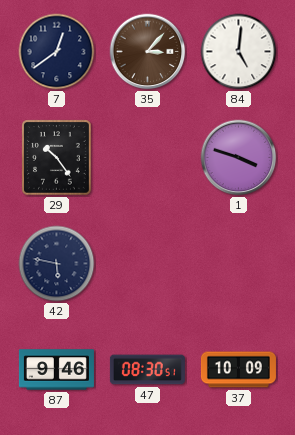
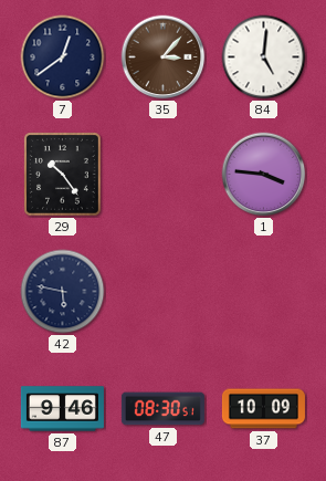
1: 3:48 -> 3:46
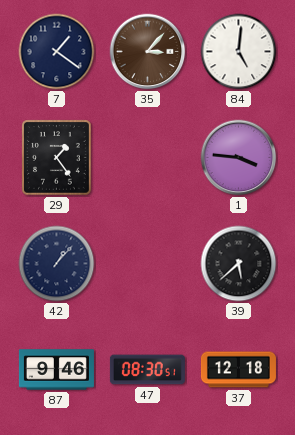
7: 12:39 -> 1:21
29: 10:24 -> 1:24
42: 5:47 -> 1:07
39: none -> 5:38
37: 10:09 -> 12:18
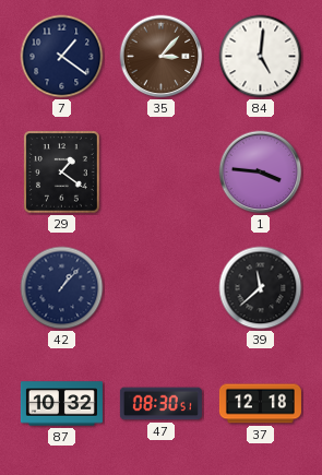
29: 1:24 -> 1:21
39: 5:38 -> 11:38
87: 9:46 -> 10:32
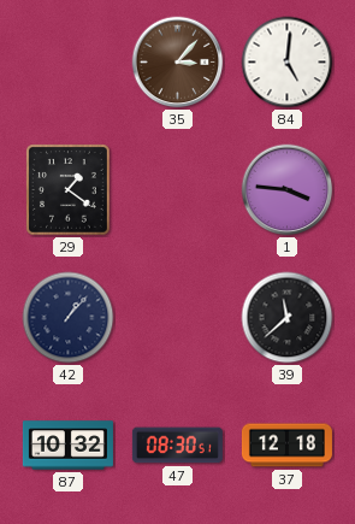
7: 1:21 -> none
